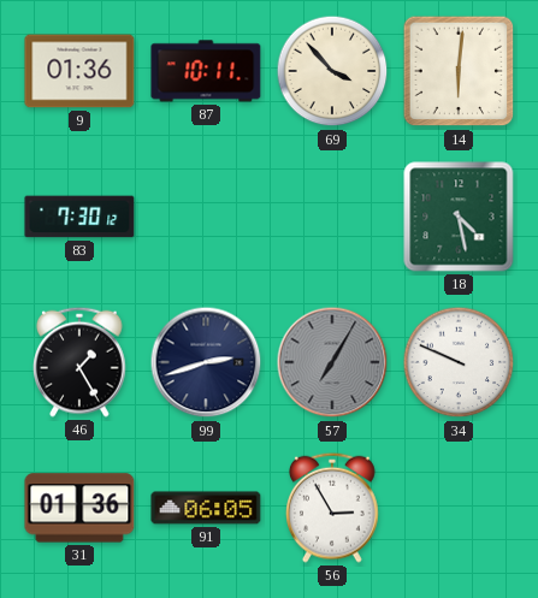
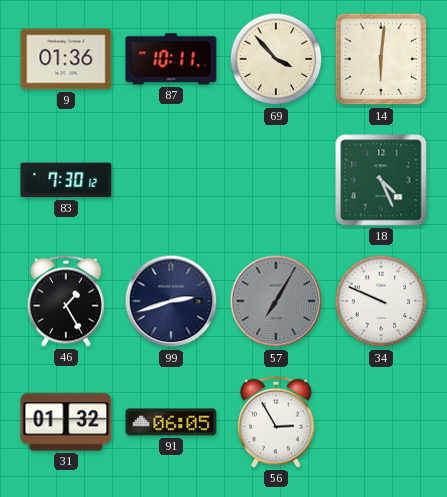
18: 4:28 -> 4:26
31: 01:36 -> 01:32
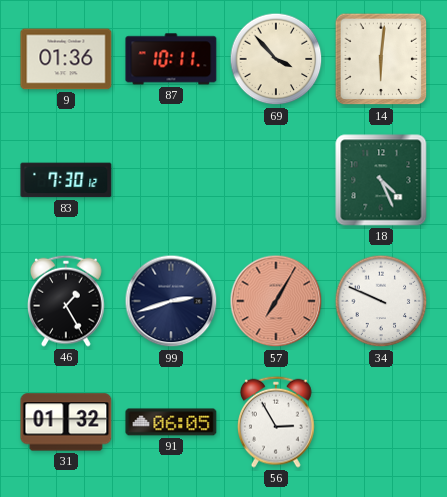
57 dial: grey -> salmon
